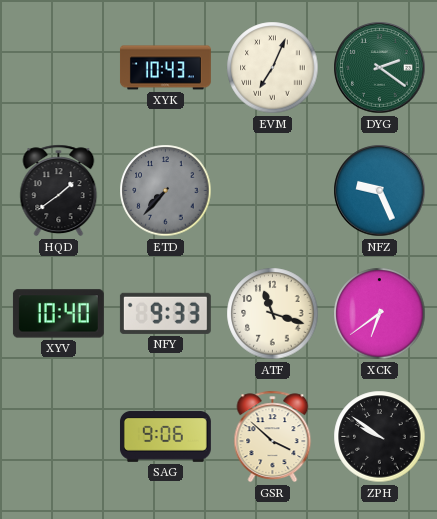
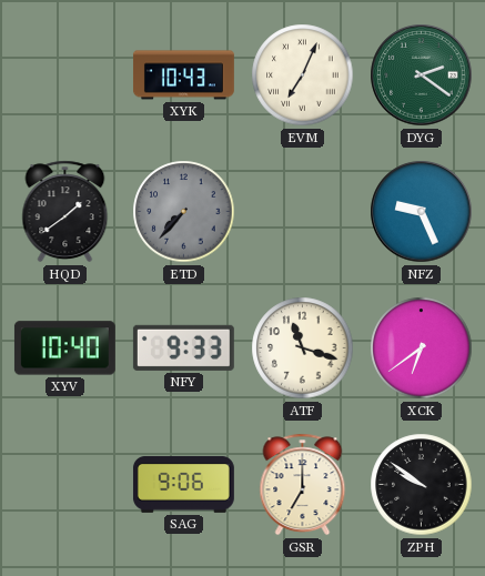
GSR: 3:52 -> 7:00
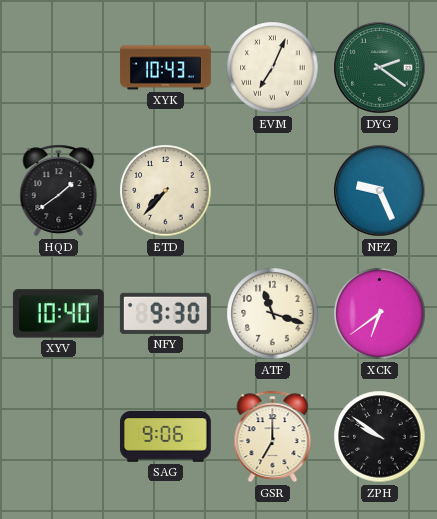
ETD dial: grey -> cream
NFY: 9:33 -> 9:30
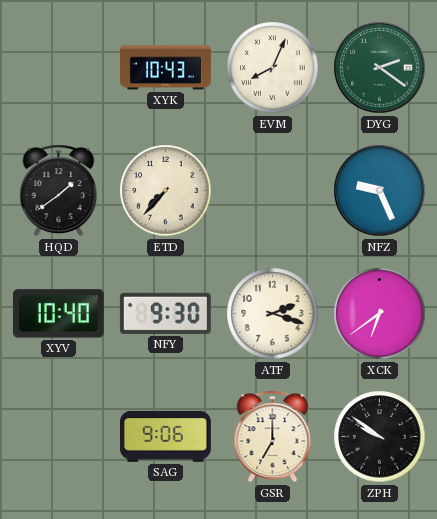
EVM: 7:04 -> 8:04
ATF: 11:18 -> 2:18
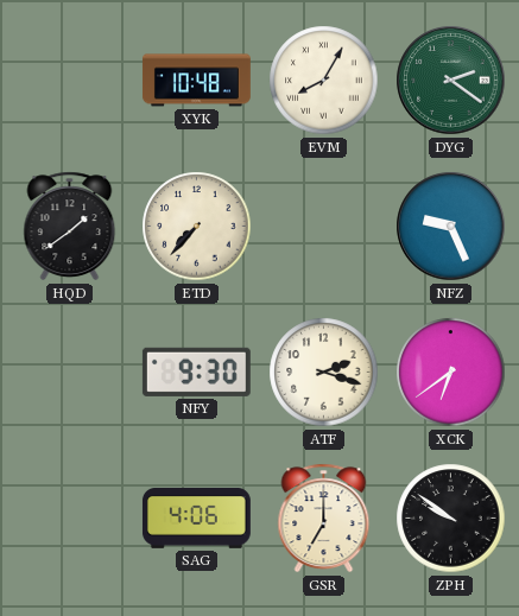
XYK: 10:43 -> 10:48
EVM: 8:04 -> 8:05
XYV: 10:40 -> none
SAG: 9:06 -> 4:06
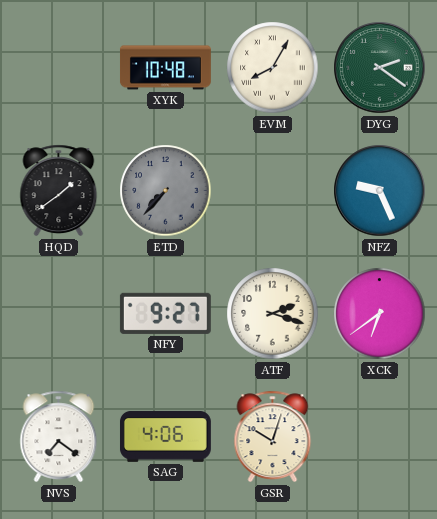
ETD dial: cream -> grey
NFY: 9:30 -> 9:27
NVS: none -> 7:21
GSR: 7:00 -> 10:03
ZPH: 9:51 -> none
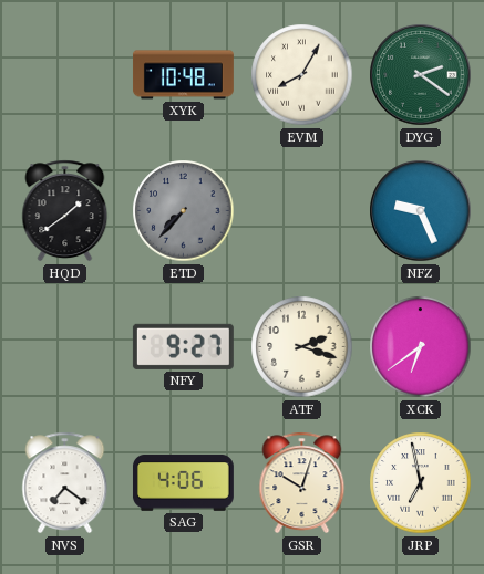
JRP: none -> 6:58
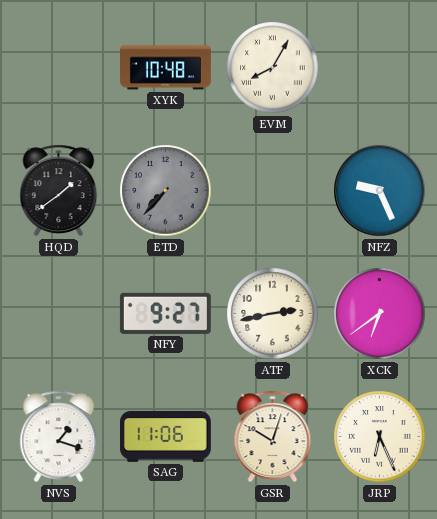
DYG: 2:21 -> none
ATF: 2:18 -> 2:43
NVS: 7:21 -> 1:18
SAG: 4:06 -> 11:06
JRP: 6:58 -> 6:26
